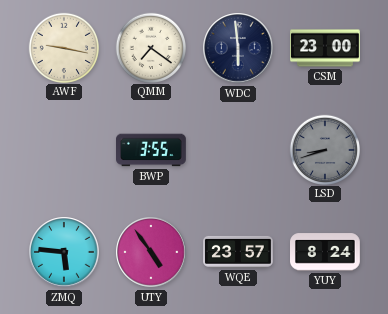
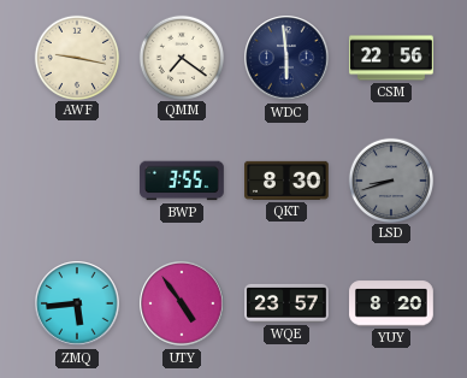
CSM: 23:00 -> 22:56
QKT: none -> 8:30
ZMQ: 5:46 -> 5:44
YUY: 8:24 -> 8:20
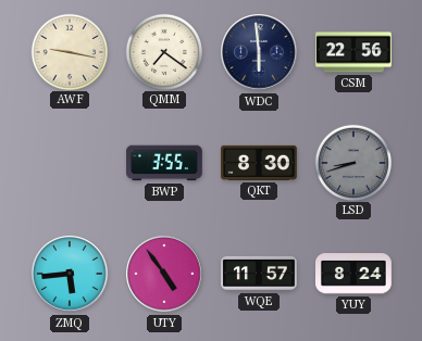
WQE: 23:57 -> 11:57
YUY: 8:20 -> 8:24
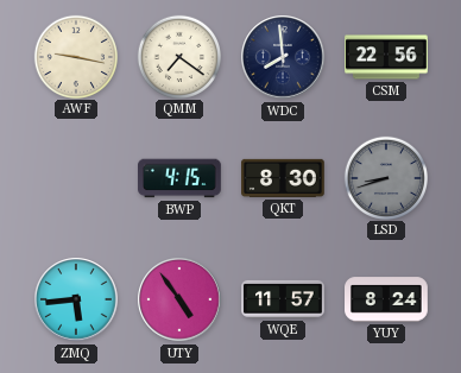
WDC: 5:59 -> 7:59
BWP: 3:55 -> 4:15
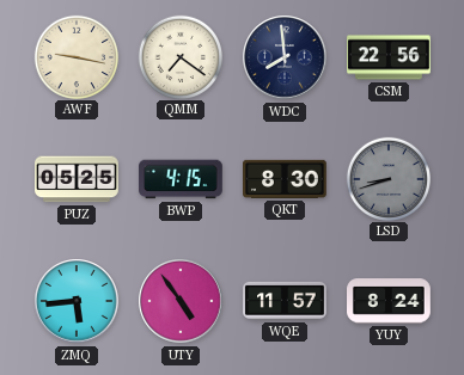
PUZ: none -> 05:25
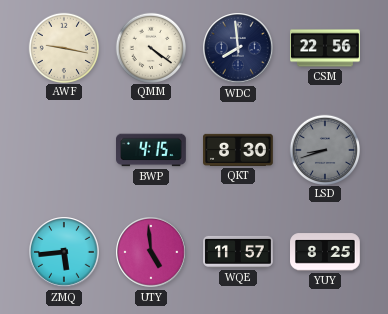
QMM: 7:21 -> 4:21
PUZ: 05:25 -> none
UTY: 4:54 -> 4:59
YUY: 8:24 -> 8:25
